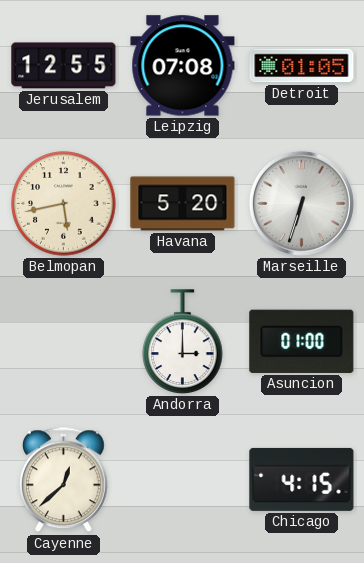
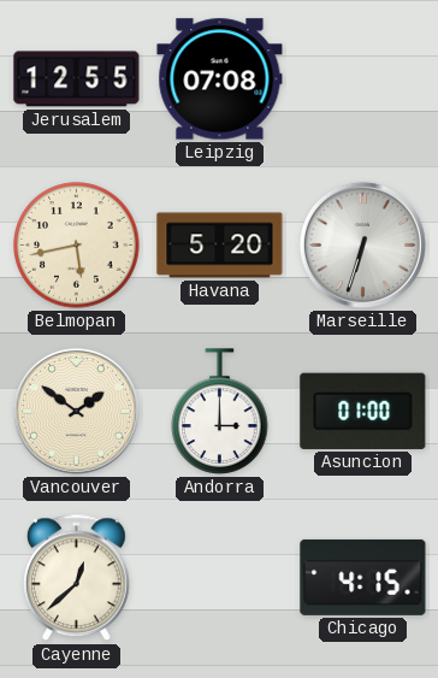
Detroit: 01:05 -> none
Vancouver: none -> 1:51
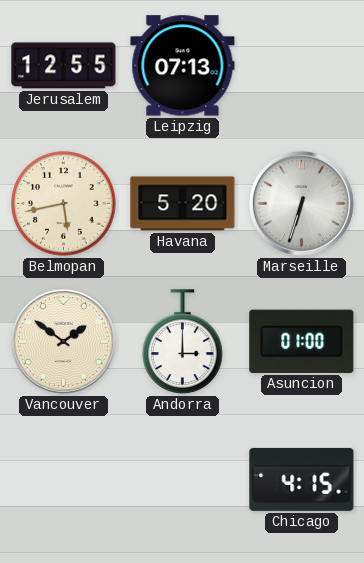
Leipzig: 07:08 -> 07:13
Cayenne: 12:38 -> none
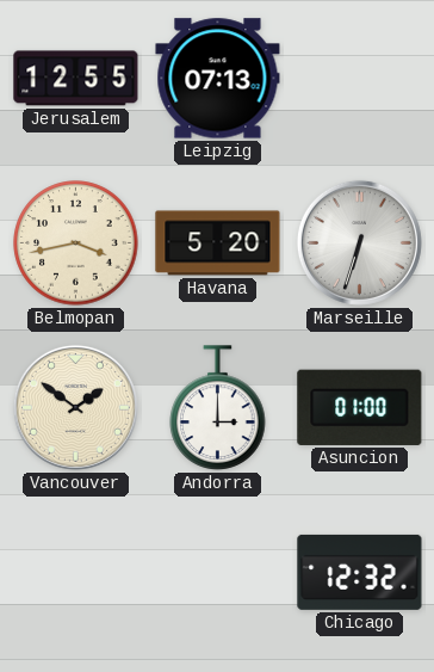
Belmopan: 5:43 -> 3:43
Chicago: 4:15 -> 12:32
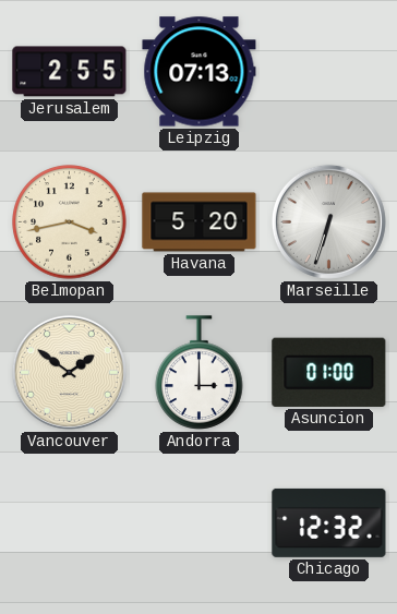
Jerusalem: 12:55 -> 2:55
